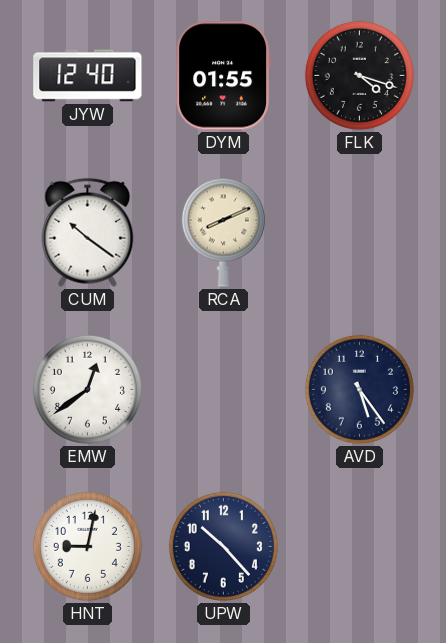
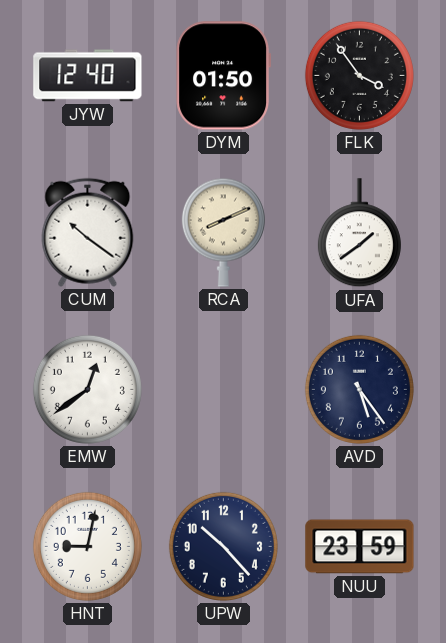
DYM: 01:55 -> 01:50
FLK: 4:18 -> 3:54
UFA: none -> 1:39
NUU: none -> 23:59
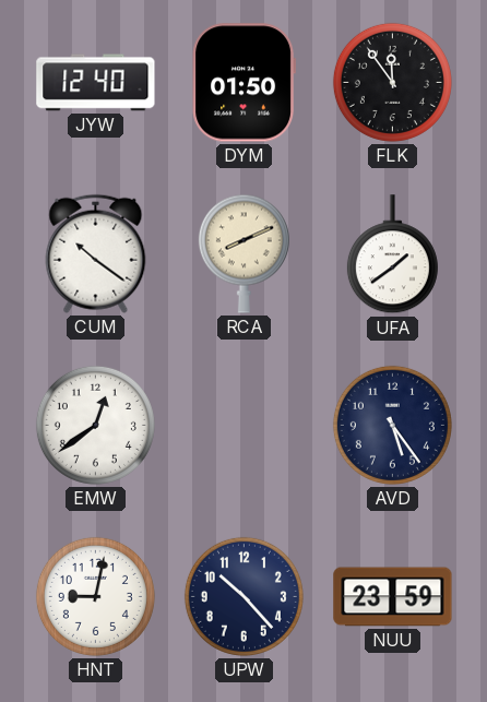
FLK: 3:54 -> 11:54
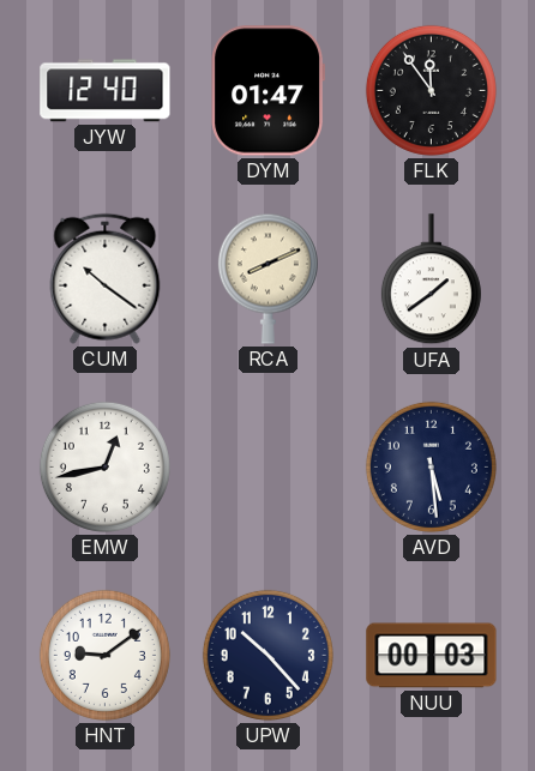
DYM: 01:50 -> 01:47
EMW: 12:39 -> 12:43
AVD: 5:24 -> 5:29
HNT: 9:02 -> 9:09
NUU: 23:59 -> 00:03
